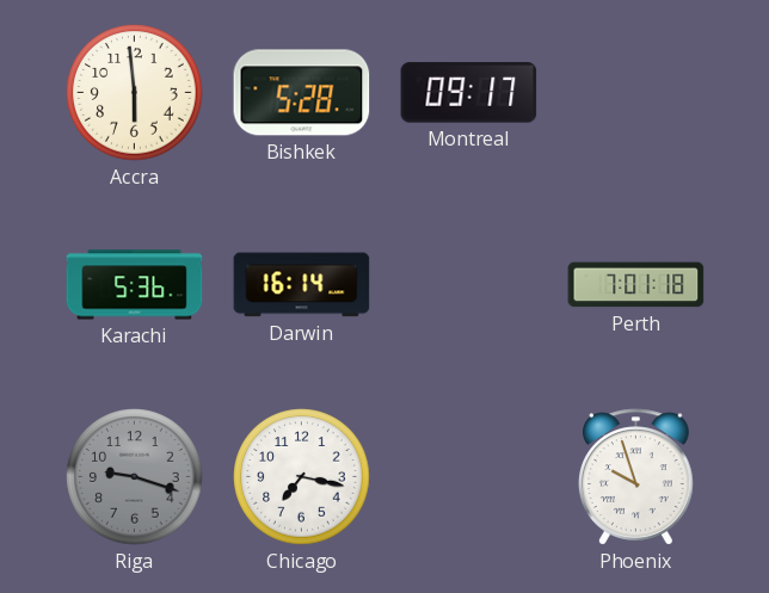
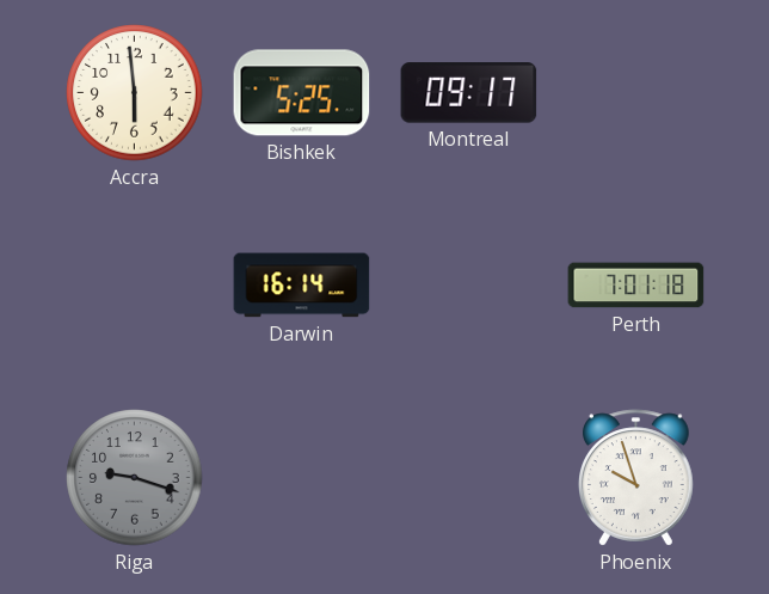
Bishkek: 5:28 -> 5:25
Karachi: 5:36 -> none
Chicago: 7:17 -> none
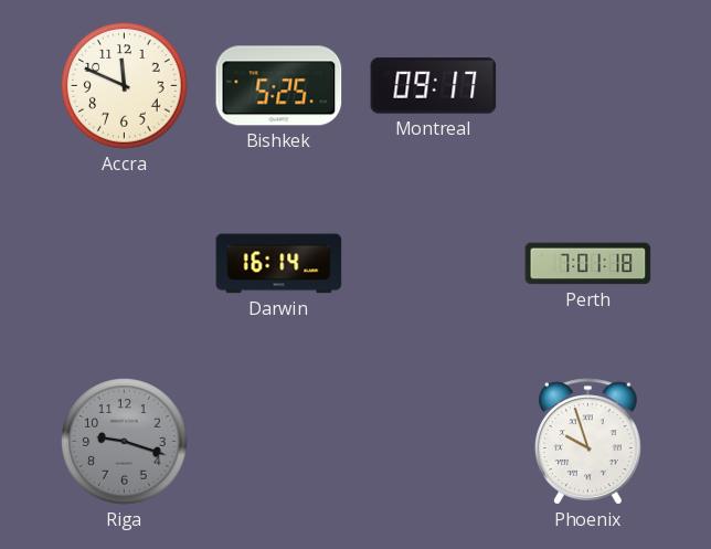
Accra: 5:59 -> 11:49
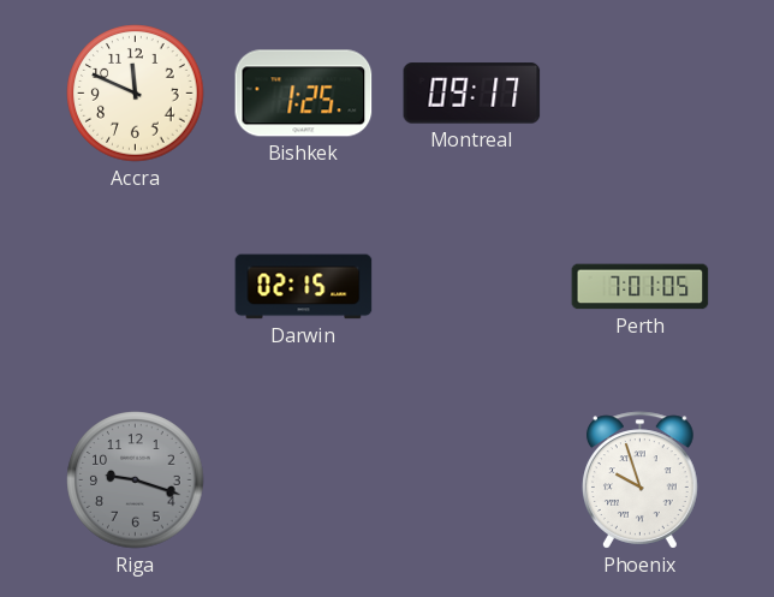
Bishkek: 5:25 -> 1:25
Darwin: 16:14 -> 02:15
Perth: 7:01:18 -> 7:01:05
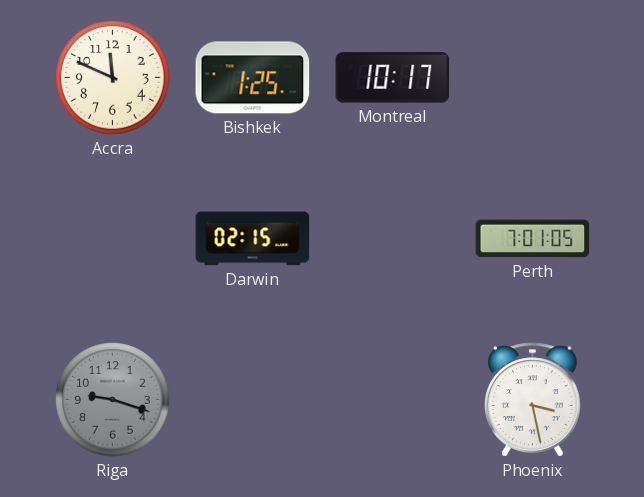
Montreal: 09:17 -> 10:17
Phoenix: 9:57 -> 3:28
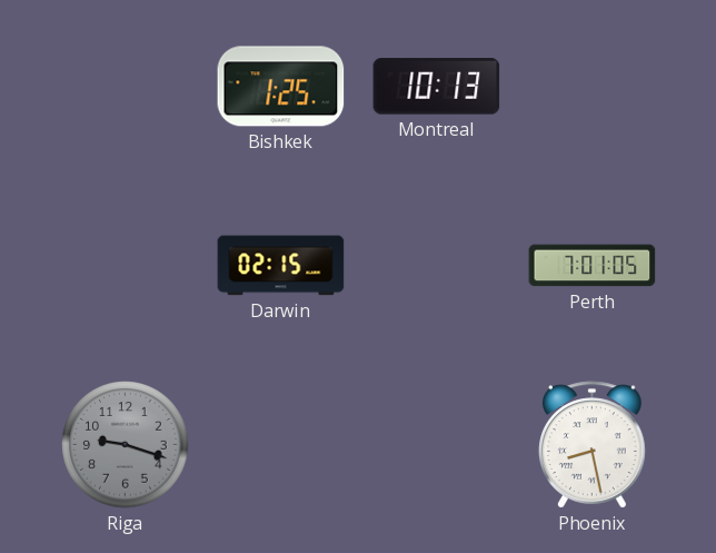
Accra: 11:49 -> none
Montreal: 10:17 -> 10:13
Phoenix: 3:28 -> 8:28
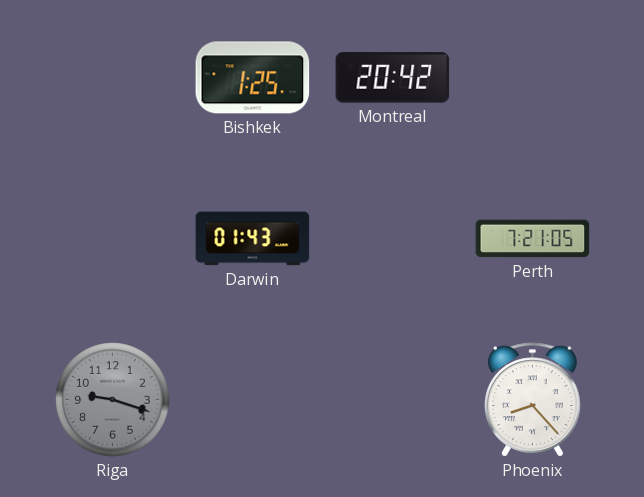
Montreal: 10:13 -> 20:42
Darwin: 02:15 -> 01:43
Perth: 7:01 -> 7:21
Phoenix: 8:28 -> 8:23
